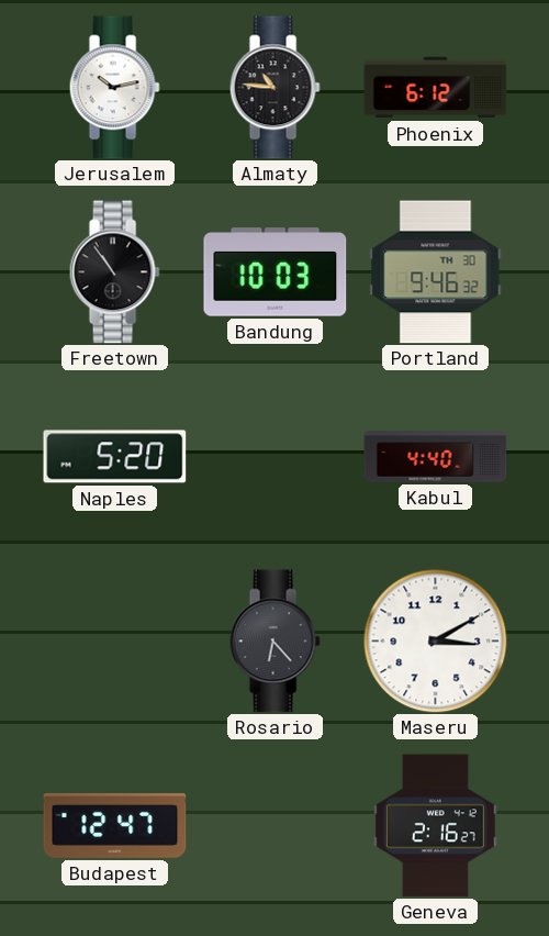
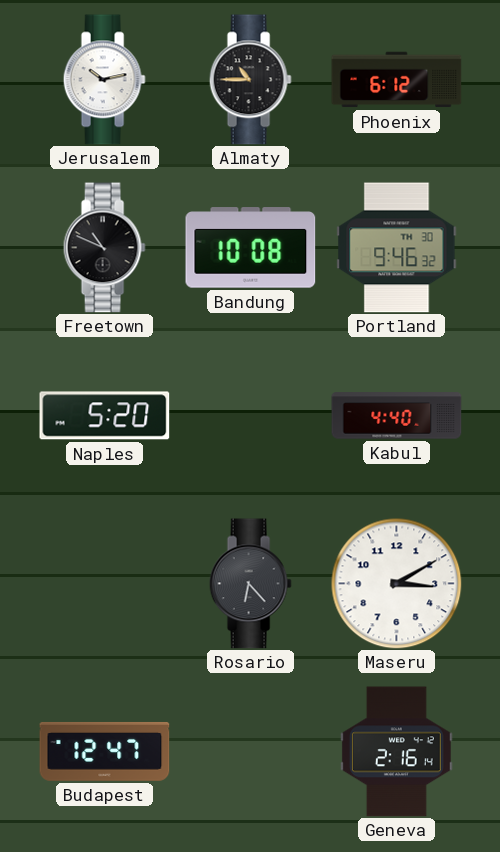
Almaty: 10:46 -> 10:45
Freetown: 10:54 -> 10:49
Bandung: 10:03 -> 10:08
Geneva: 2:16:27 -> 2:16:14
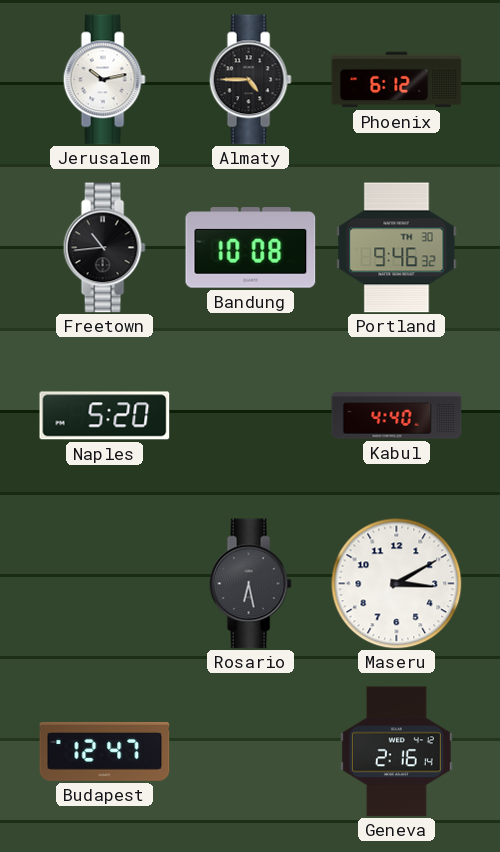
Almaty: 10:45 -> 4:45
Freetown: 10:49 -> 10:44
Rosario: 6:23 -> 6:28
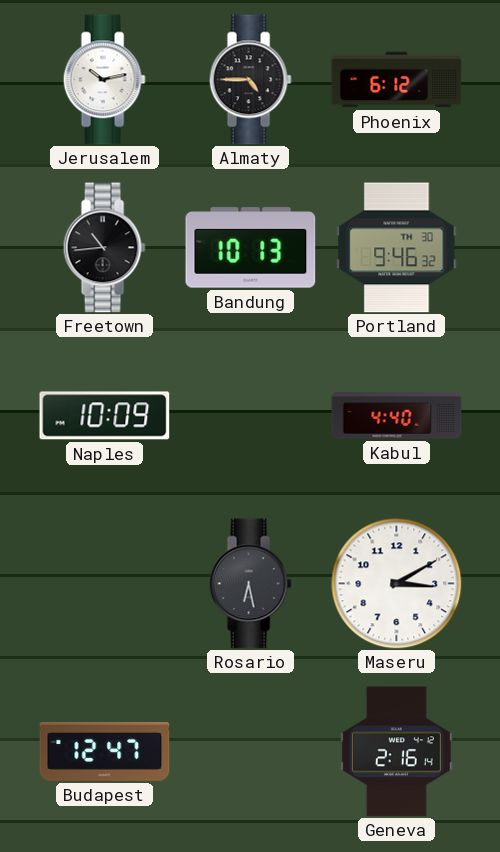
Bandung: 10:08 -> 10:13
Naples: 5:20 -> 10:09
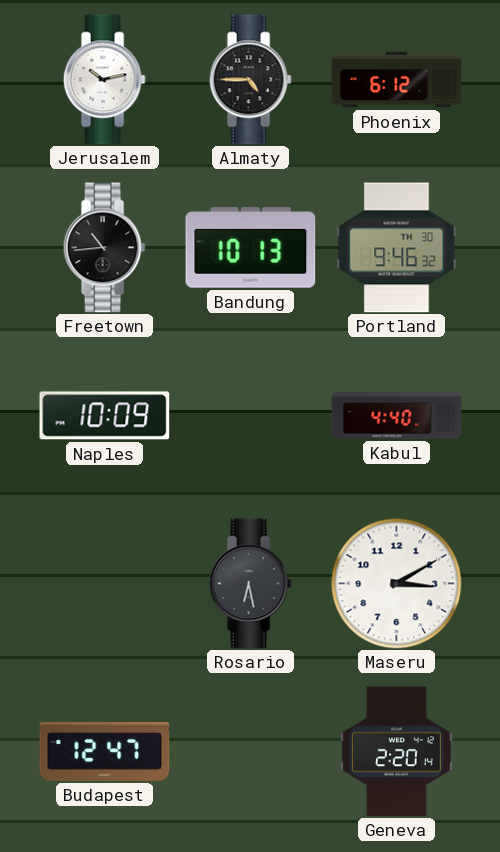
Geneva: 2:16 -> 2:20
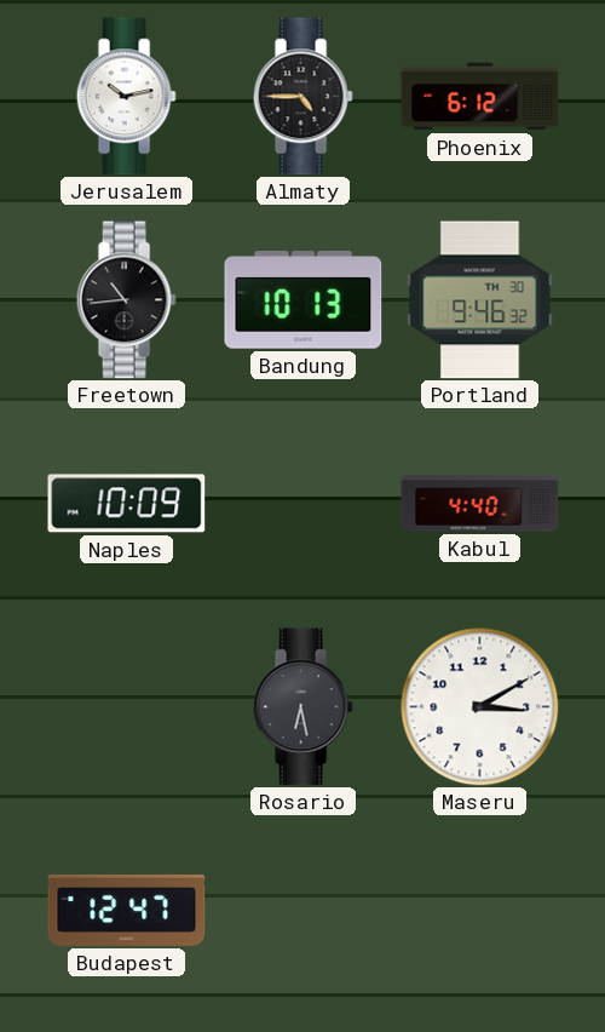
Geneva: 2:20 -> none
